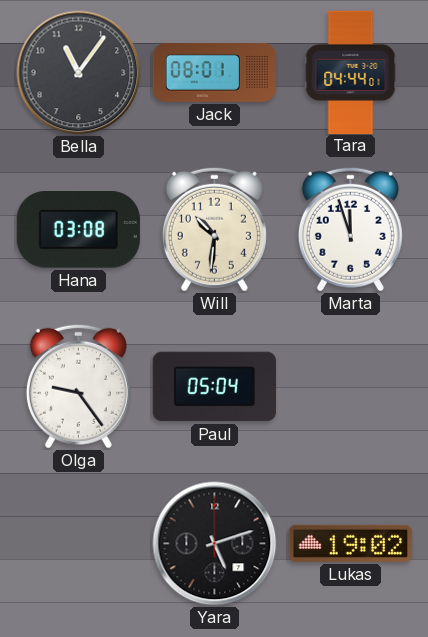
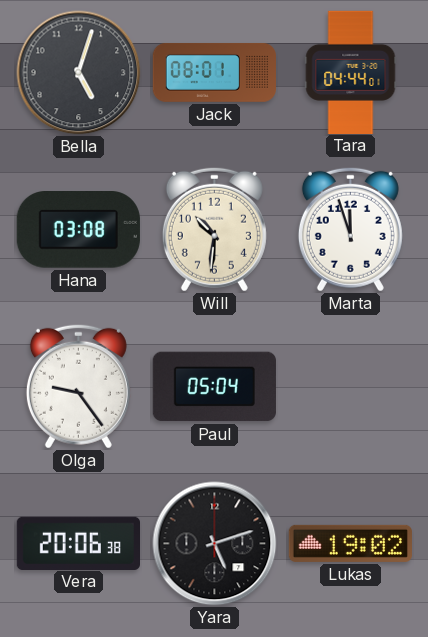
Bella: 11:06 -> 5:03
Vera: none -> 20:06
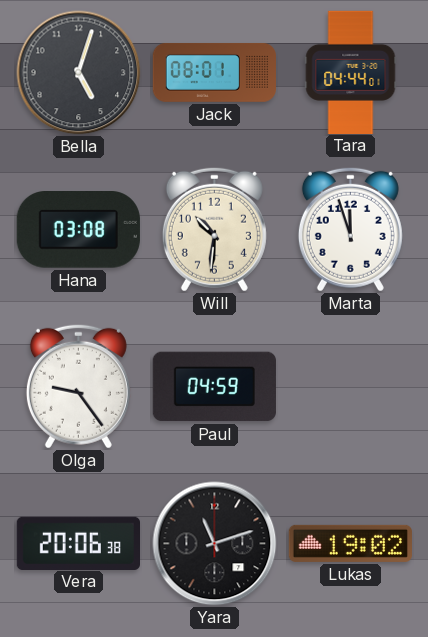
Paul: 05:04 -> 04:59
Yara: 5:12 -> 11:12
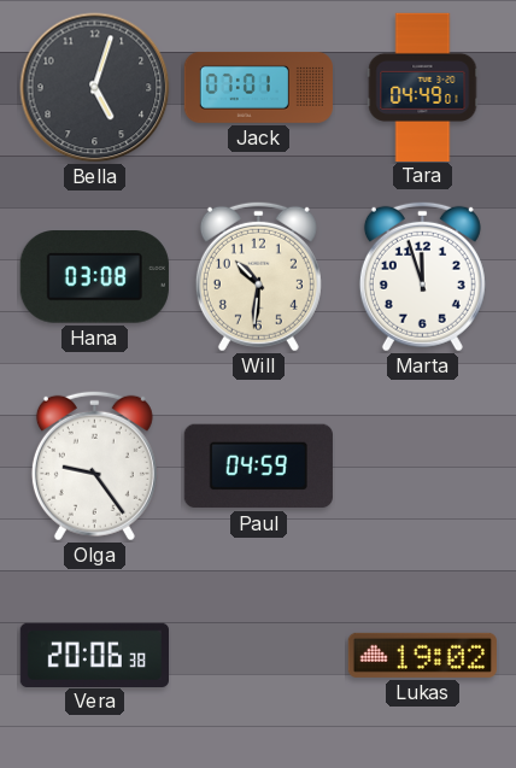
Jack: 08:01 -> 07:01
Tara: 04:44 -> 04:49
Yara: 11:12 -> none
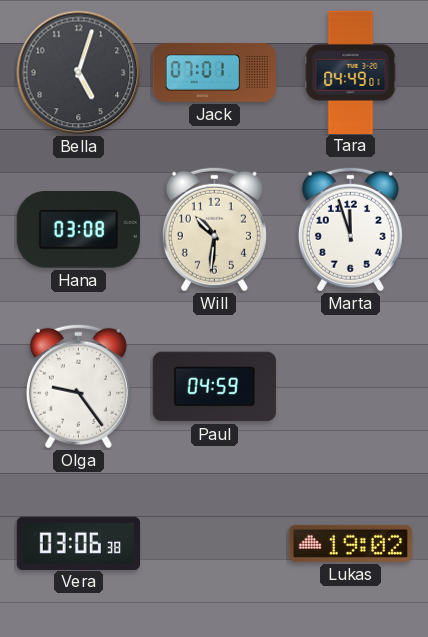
Vera: 20:06 -> 03:06
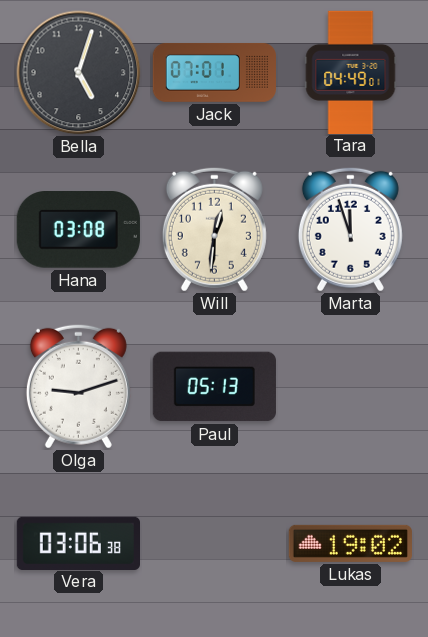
Will: 10:31 -> 12:31
Olga: 9:24 -> 9:12
Paul: 04:59 -> 05:13
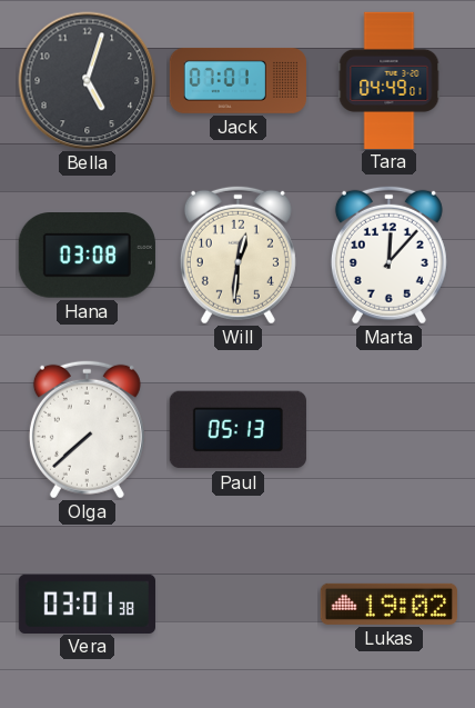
Marta: 11:57 -> 12:07
Olga: 9:12 -> 7:38
Vera: 03:06 -> 03:01
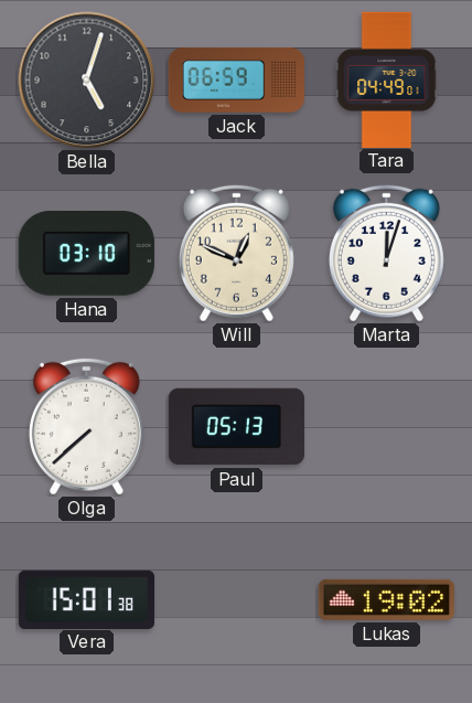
Jack: 07:01 -> 06:59
Hana: 03:08 -> 03:10
Will: 12:31 -> 12:49
Marta: 12:07 -> 12:03
Vera: 03:01 -> 15:01
